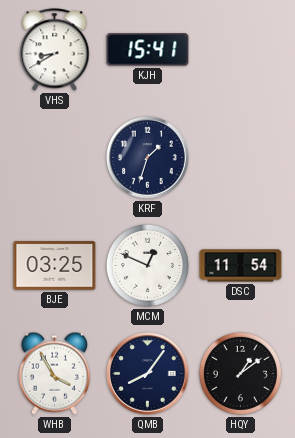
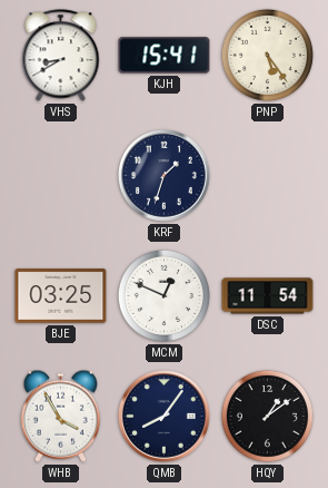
PNP: none -> 5:24
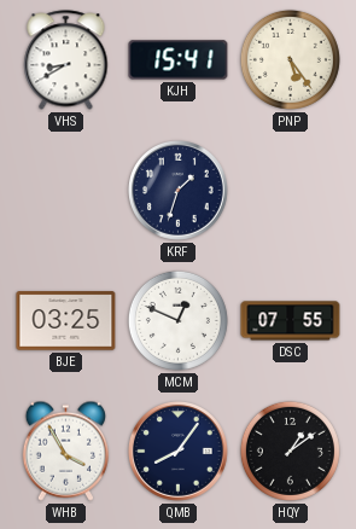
DSC: 11:54 -> 07:55
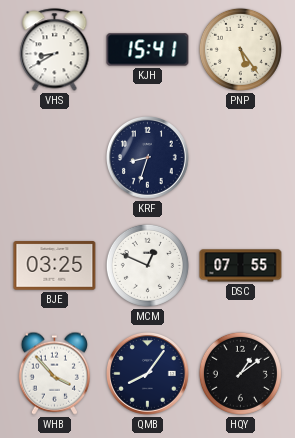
KRF: 1:33 -> 8:33
WHB: 3:55 -> 3:53
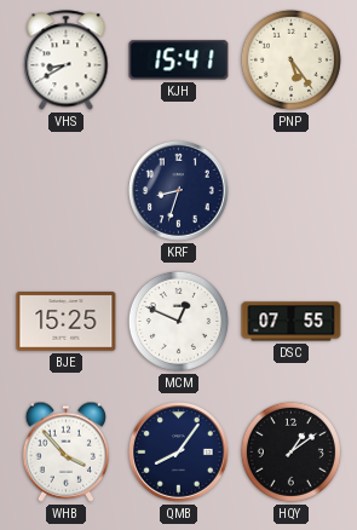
BJE: 03:25 -> 15:25
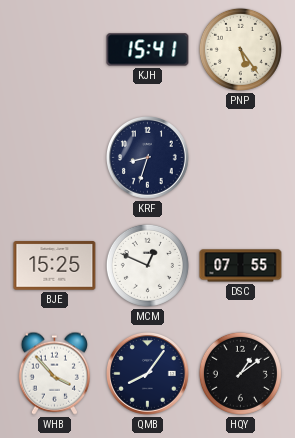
VHS: 8:40 -> none
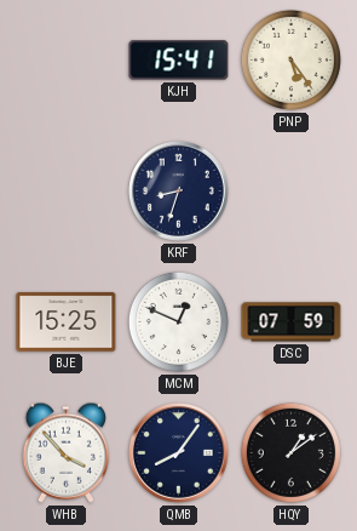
DSC: 07:55 -> 07:59
